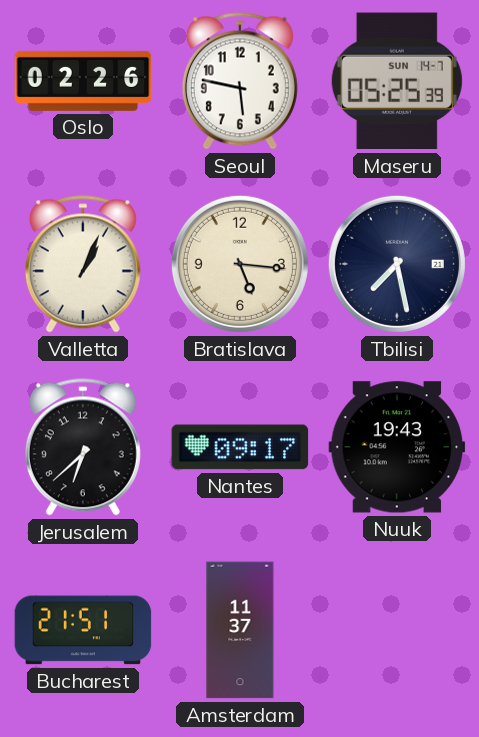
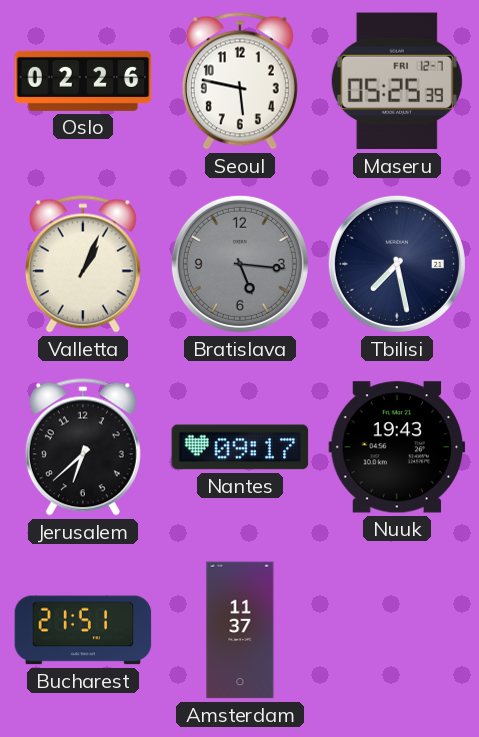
Maseru date: SUN 14-7 -> FRI 12-7
Bratislava dial: cream -> grey
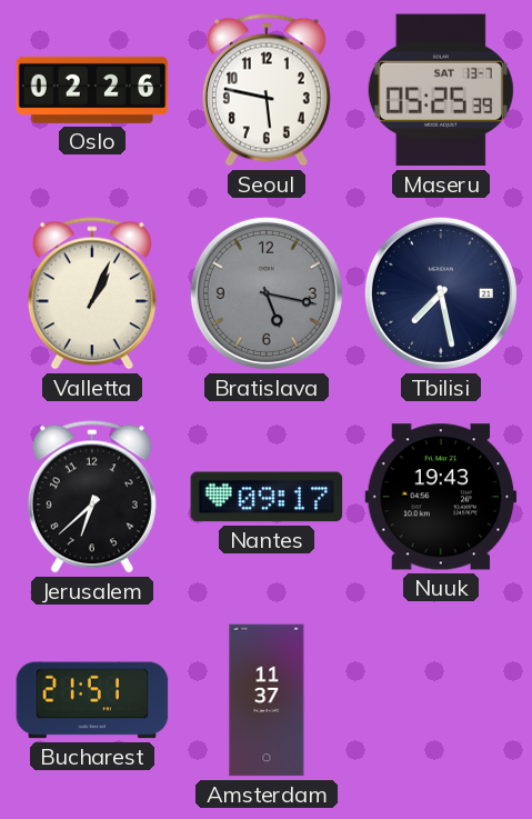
Maseru date: FRI 12-7 -> SAT 13-7
Bratislava: 5:16 -> 5:17
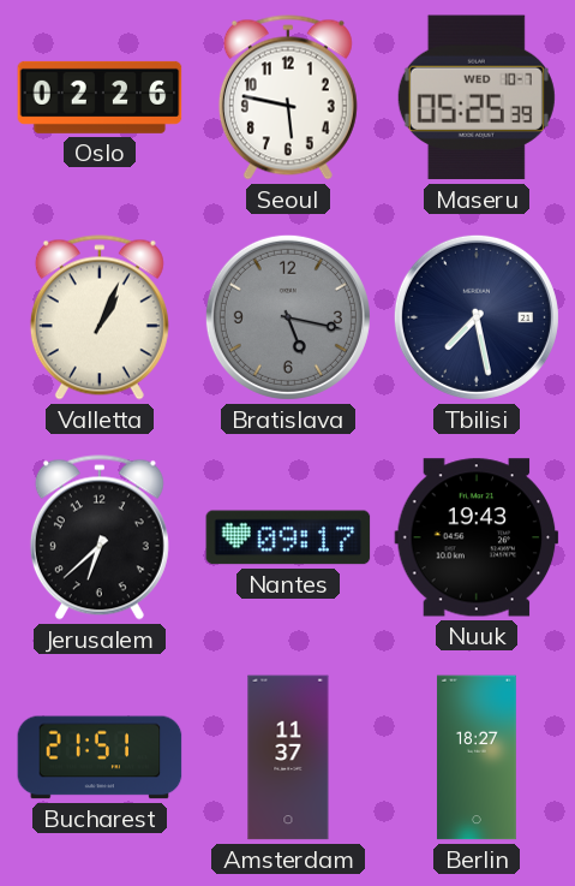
Maseru date: SAT 13-7 -> WED 10-7
Berlin: none -> 18:27
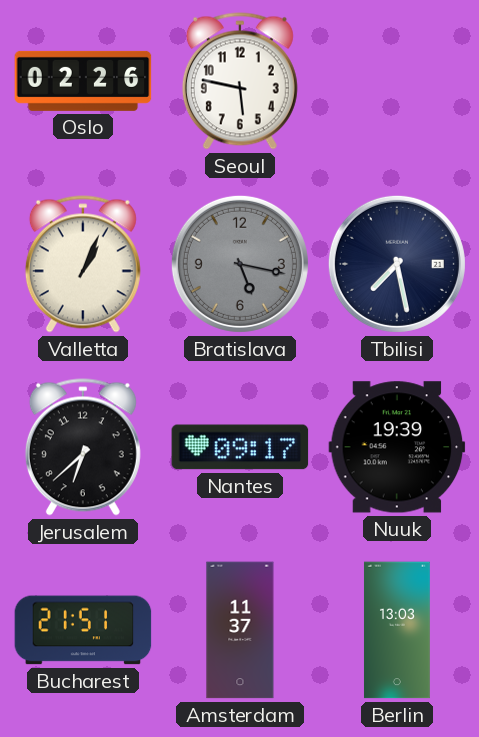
Maseru: 05:25 -> none
Nuuk: 19:43 -> 19:39
Berlin: 18:27 -> 13:03
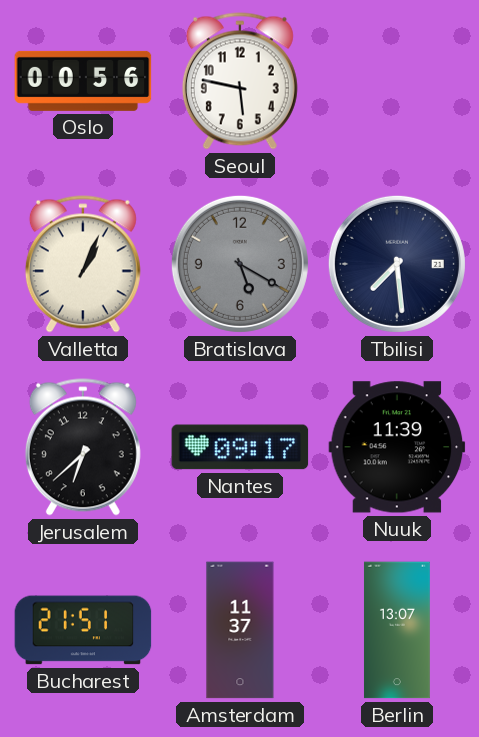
Oslo: 02:26 -> 00:56
Bratislava: 5:17 -> 5:20
Tbilisi: 7:28 -> 7:29
Nuuk: 19:39 -> 11:39
Berlin: 13:03 -> 13:07
